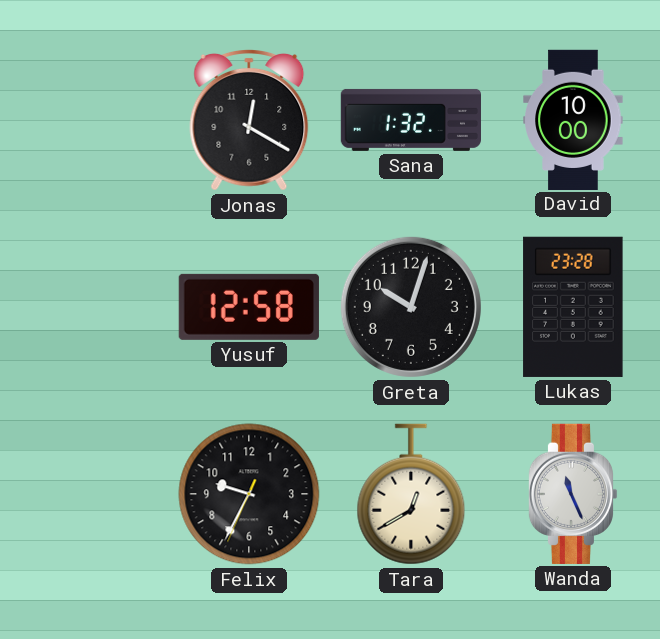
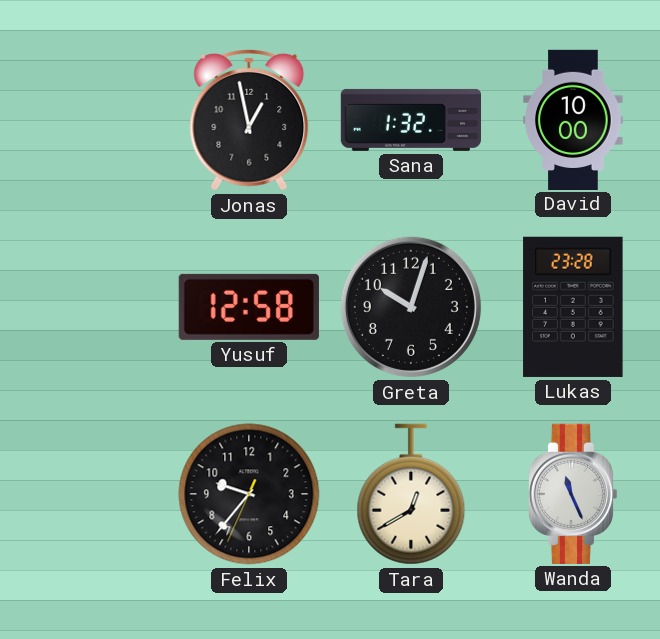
Jonas: 12:20 -> 12:58
Felix: 9:34 -> 9:36
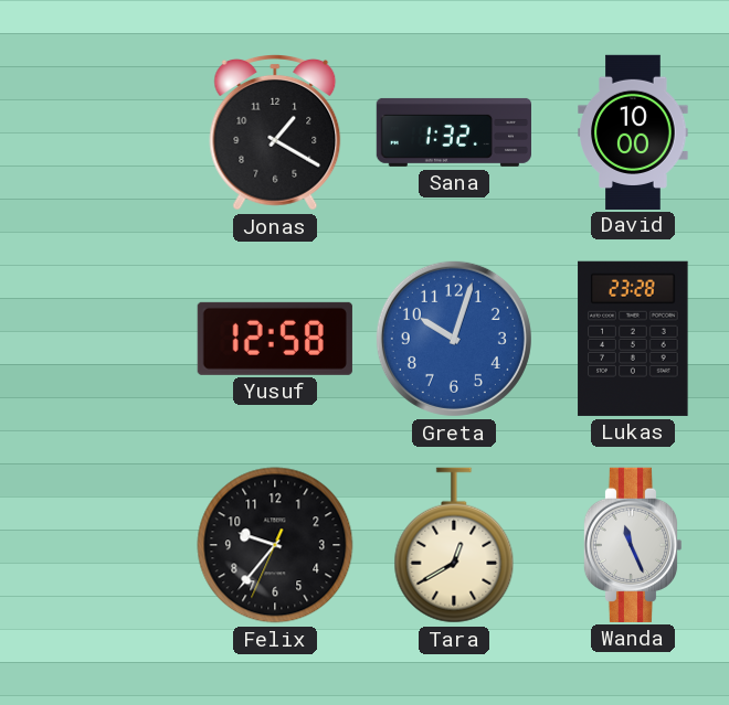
Jonas: 12:58 -> 1:20
Greta dial: black -> blue
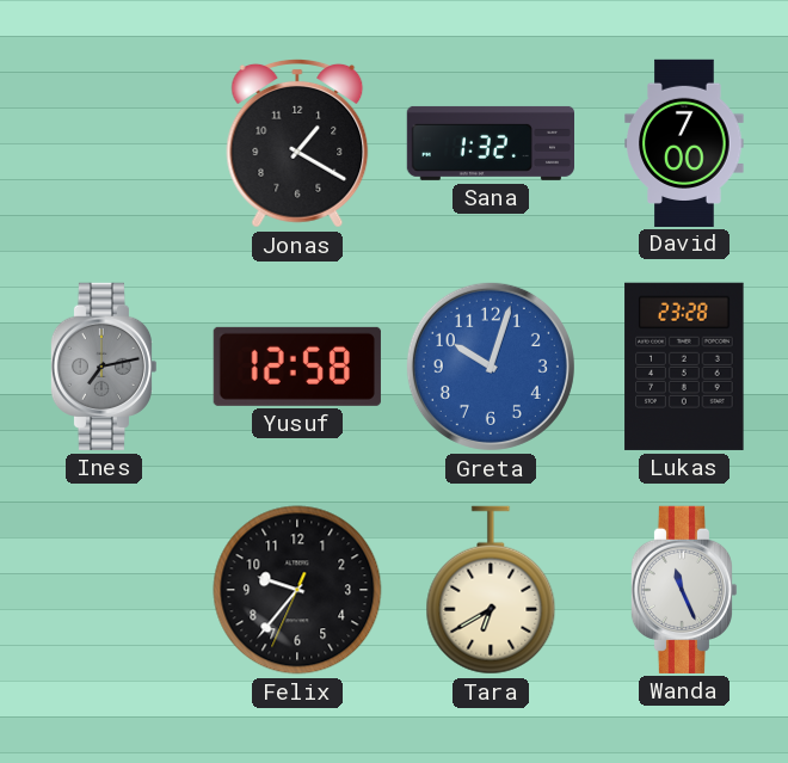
David: 10:00 -> 7:00
Ines: none -> 7:13
Tara: 12:40 -> 6:40
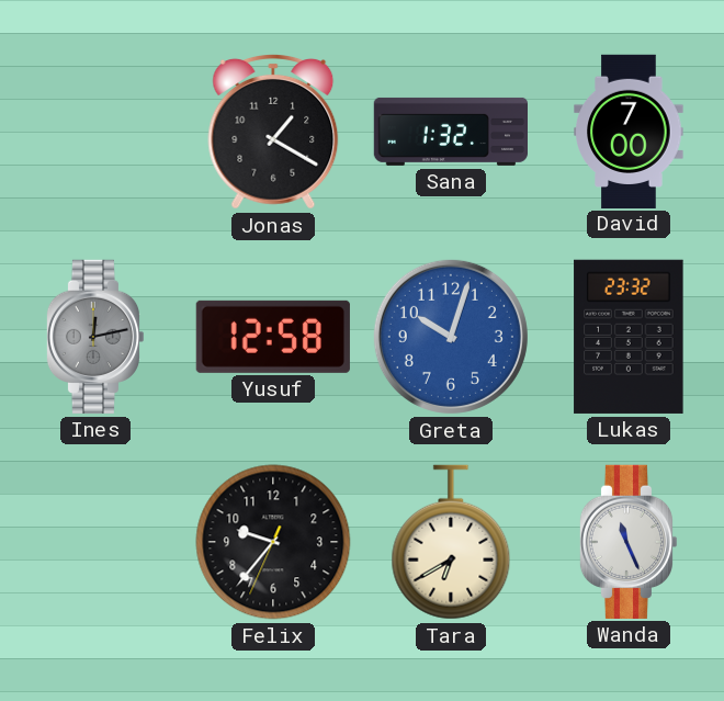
Ines: 7:13 -> 12:13
Lukas: 23:28 -> 23:32
